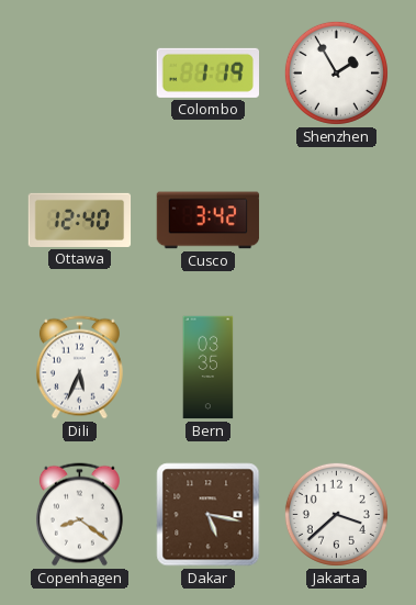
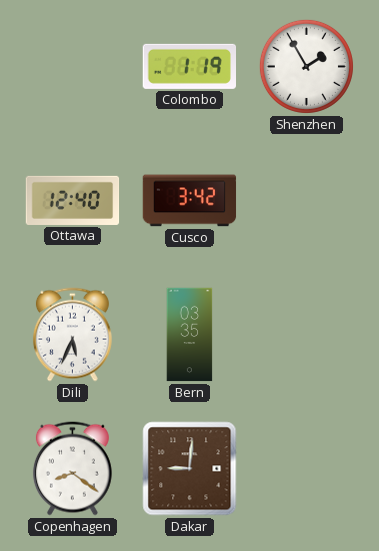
Dakar: 5:17 -> 9:01
Jakarta: 3:38 -> none
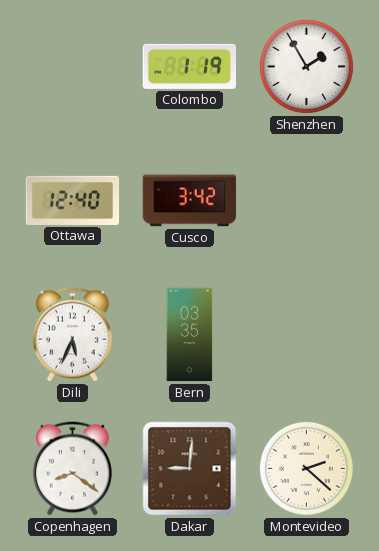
Montevideo: none -> 2:22
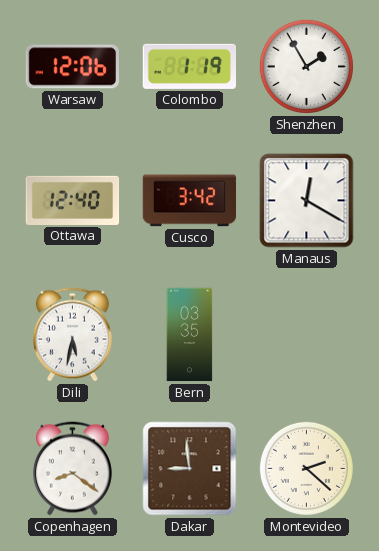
Warsaw: none -> 12:06
Manaus: none -> 12:20
Dili: 5:34 -> 5:32
Dakar: 9:01 -> 8:59
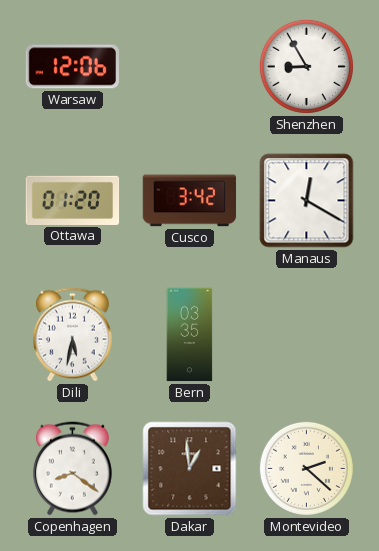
Colombo: 1:19 -> none
Shenzhen: 1:55 -> 8:55
Ottawa: 12:40 -> 01:20
Dakar: 8:59 -> 12:59
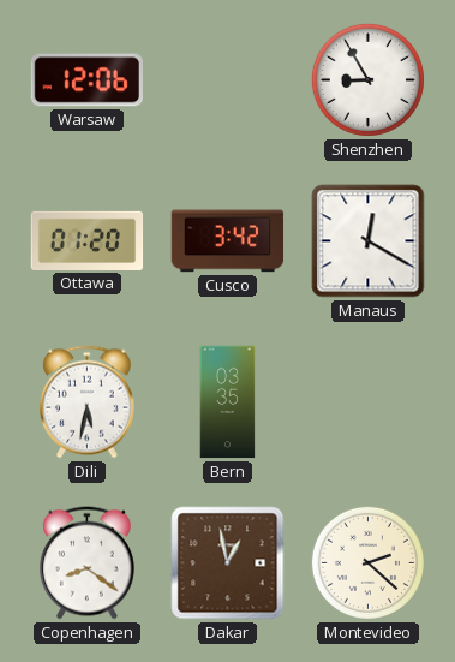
Dakar: 12:59 -> 12:58
